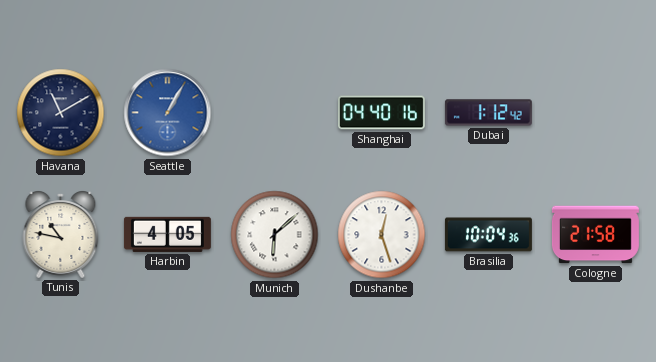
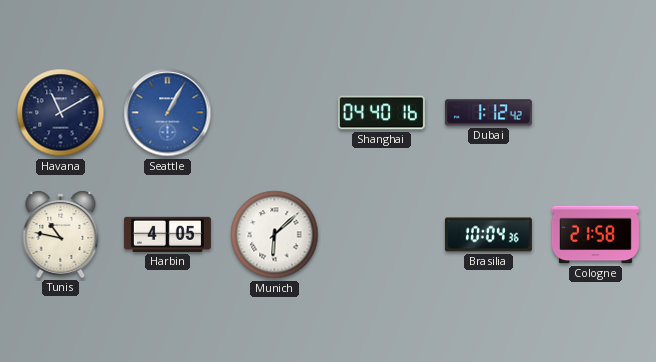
Dushanbe: 12:27 -> none
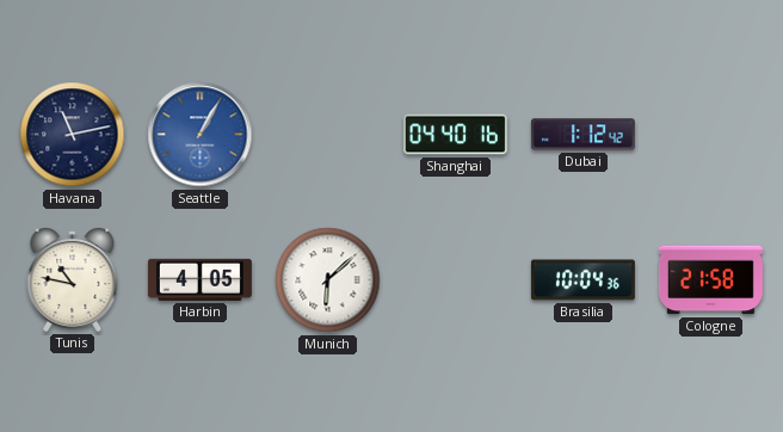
Havana: 11:10 -> 11:13
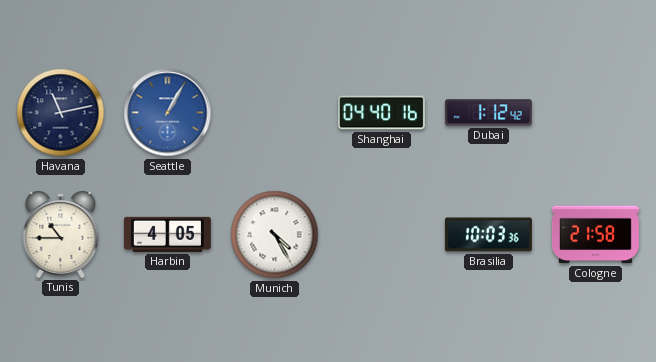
Tunis: 10:47 -> 10:45
Munich: 6:08 -> 4:25
Brasilia: 10:04 -> 10:03
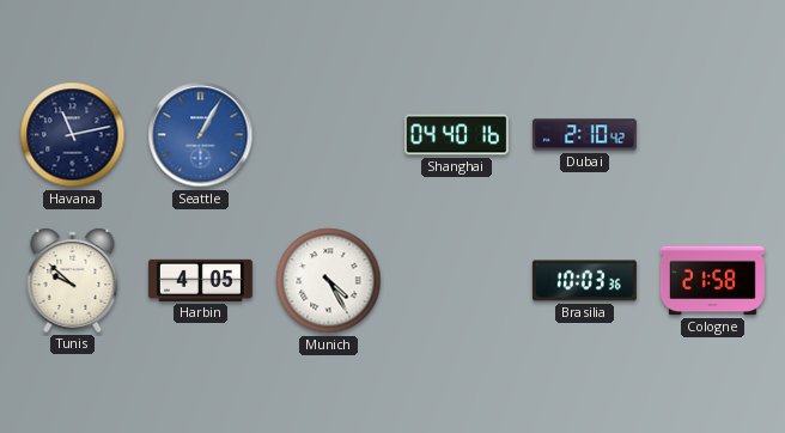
Dubai: 1:12 -> 2:10
Tunis: 10:45 -> 9:52
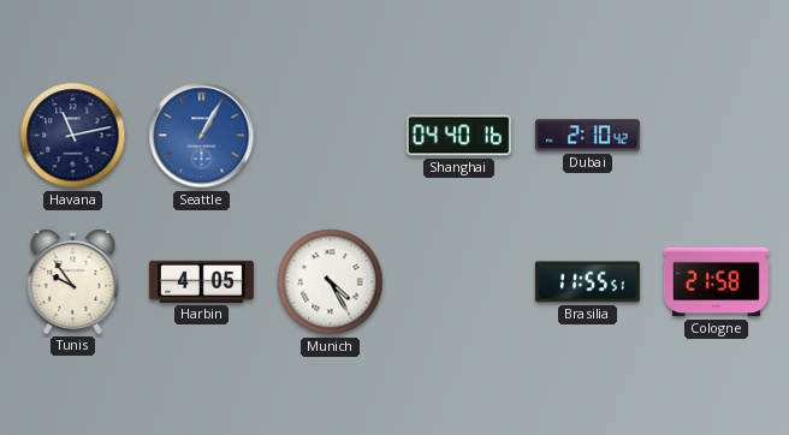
Tunis: 9:52 -> 9:54
Brasilia: 10:03 -> 11:55
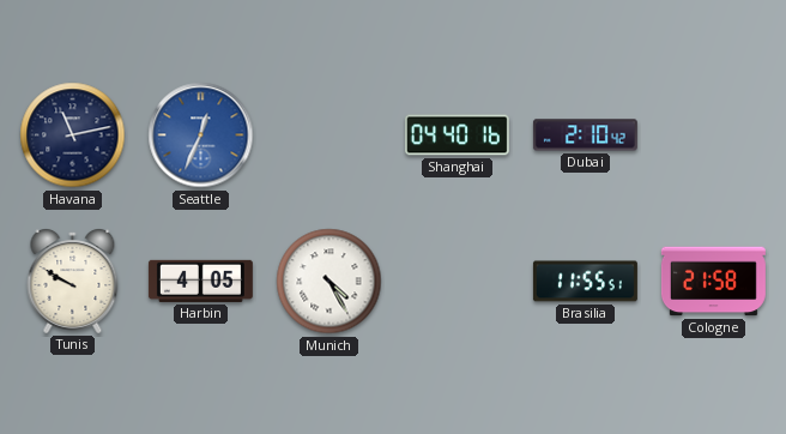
Seattle: 1:05 -> 12:34
Tunis: 9:54 -> 9:50
